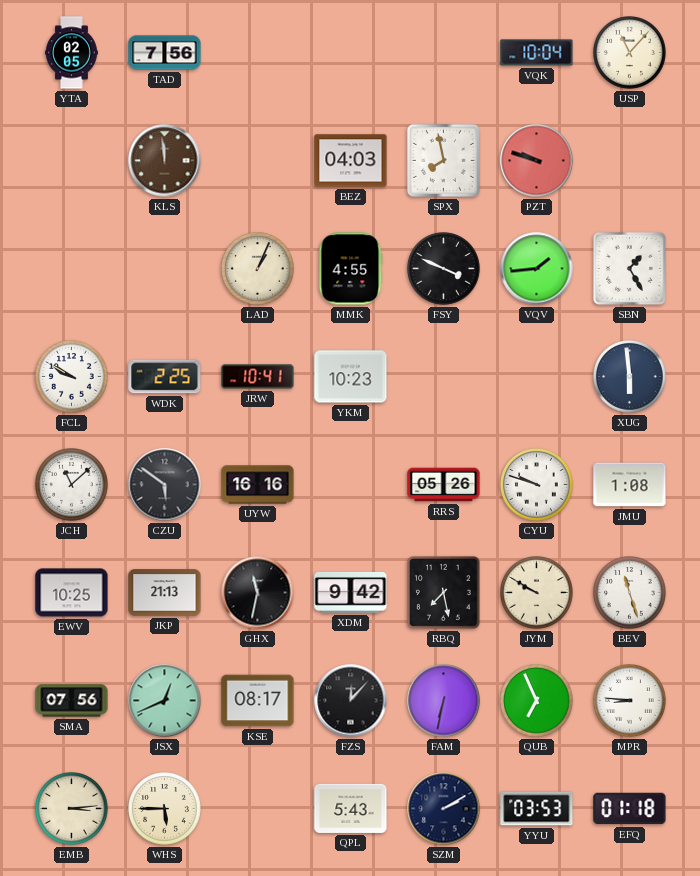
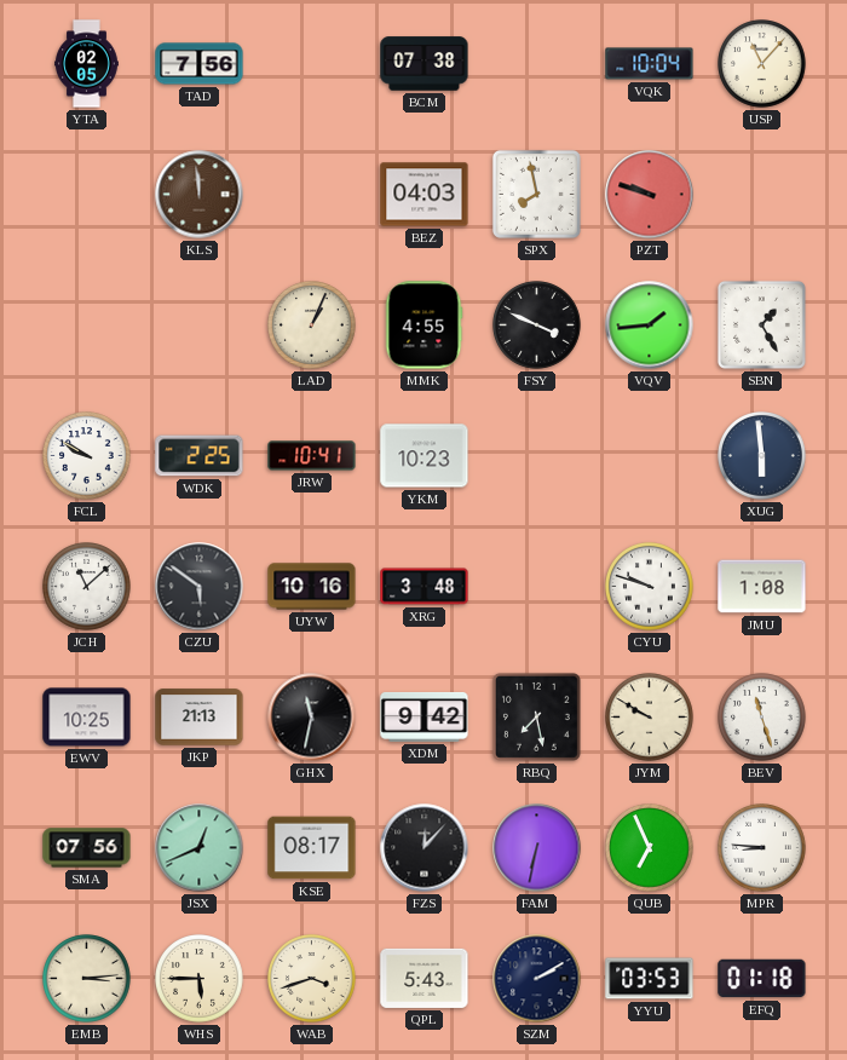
BCM: none -> 07:38
UYW: 16:16 -> 10:16
XRG: none -> 3:48
RRS: 05:26 -> none
WAB: none -> 3:42
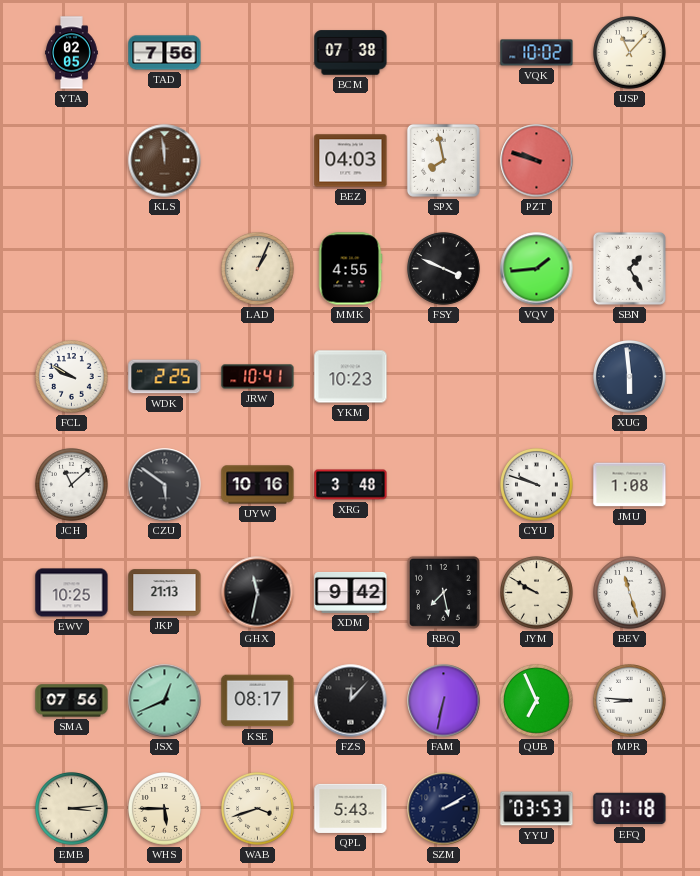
VQK: 10:04 -> 10:02
